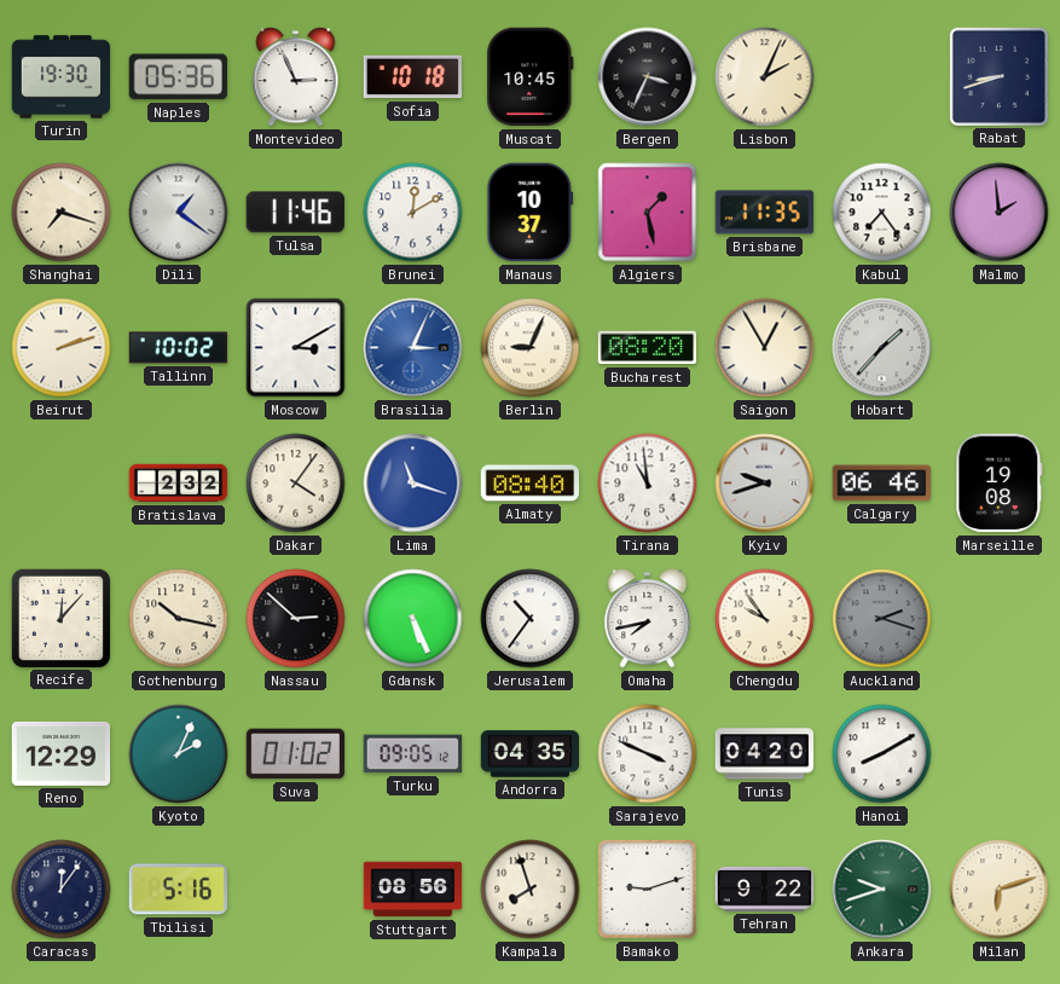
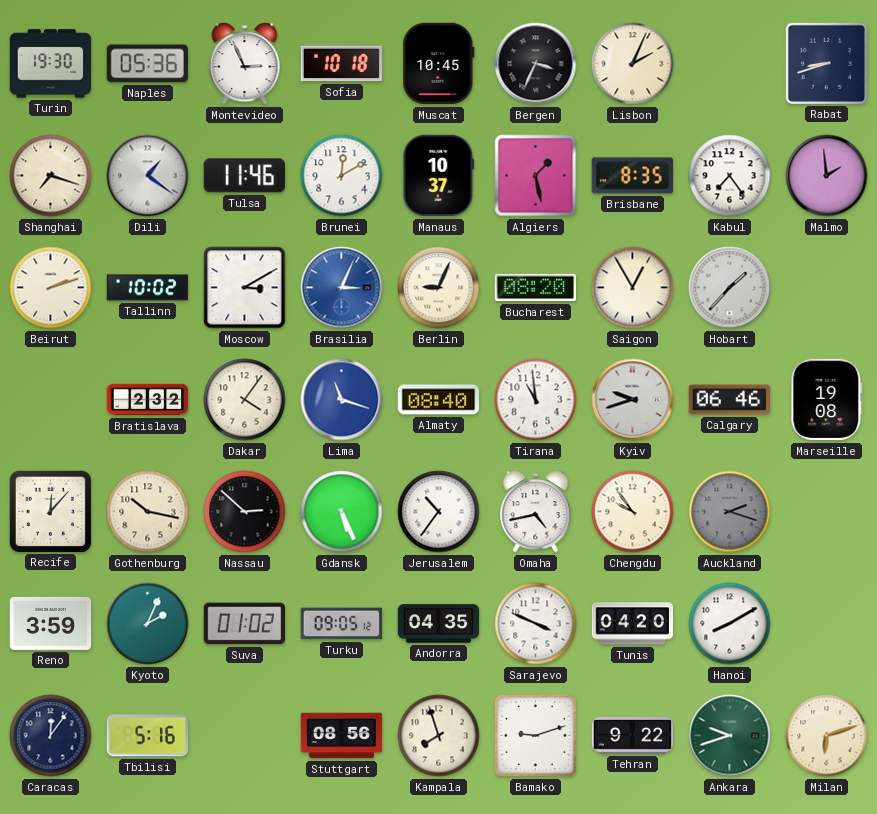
Brisbane: 11:35 -> 8:35
Omaha: 7:43 -> 4:43
Reno: 12:29 -> 3:59
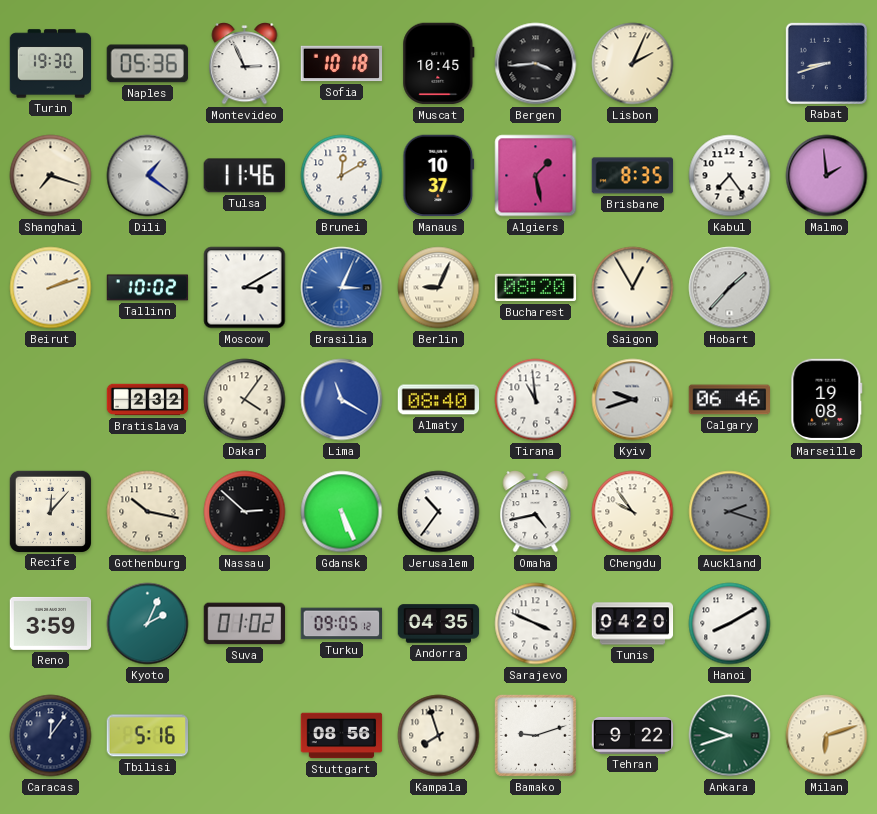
Bergen: 3:34 -> 3:44
Lima: 11:18 -> 11:20
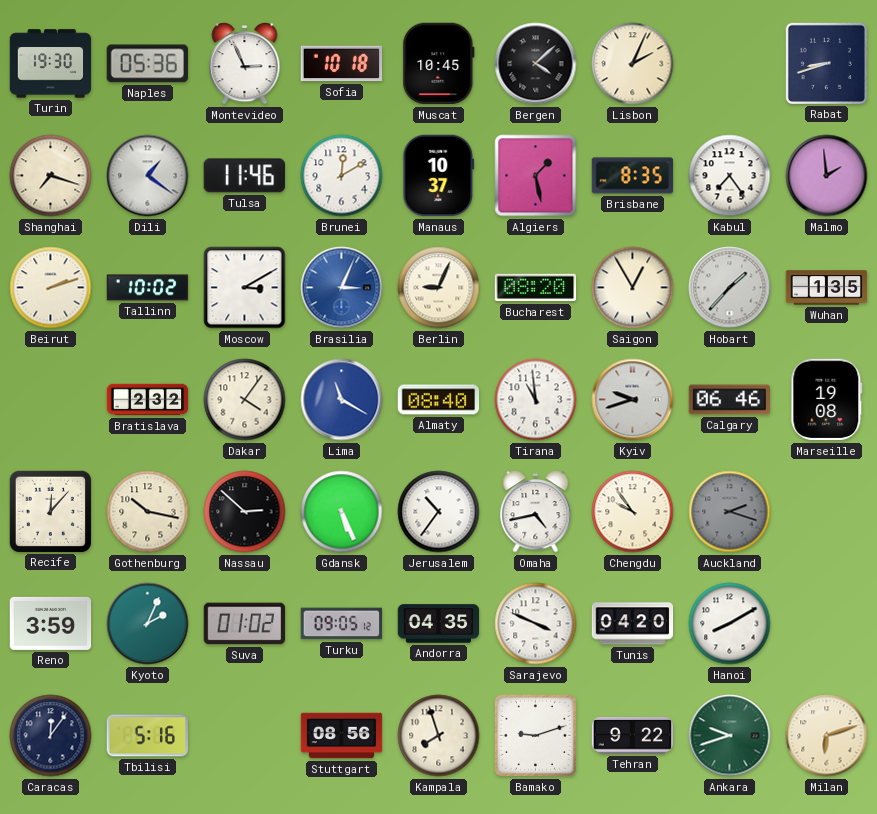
Bergen: 3:44 -> 4:08
Wuhan: none -> 1:35
